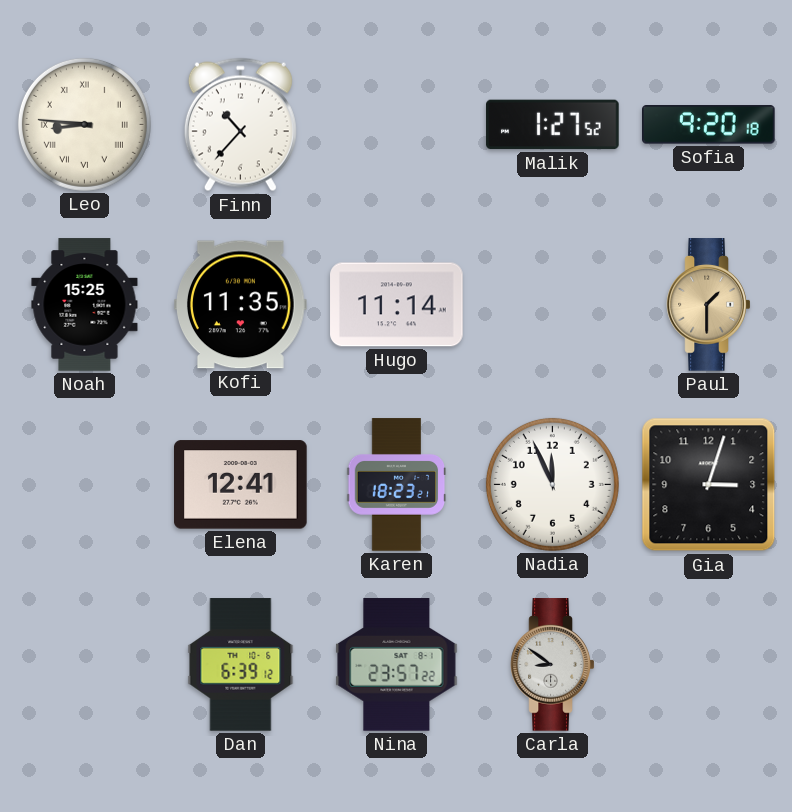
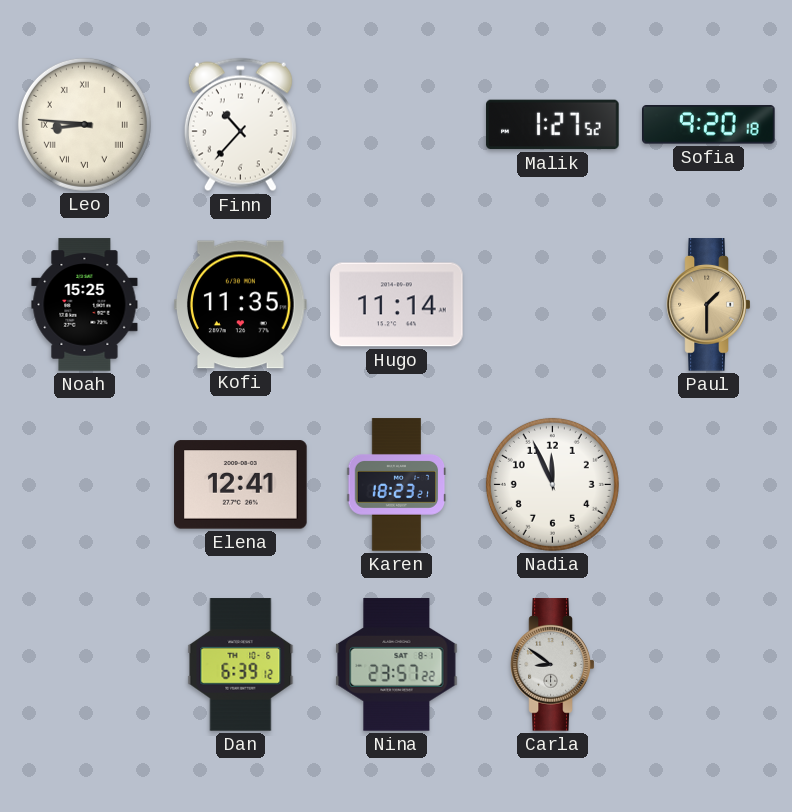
Gia: 3:03 -> none
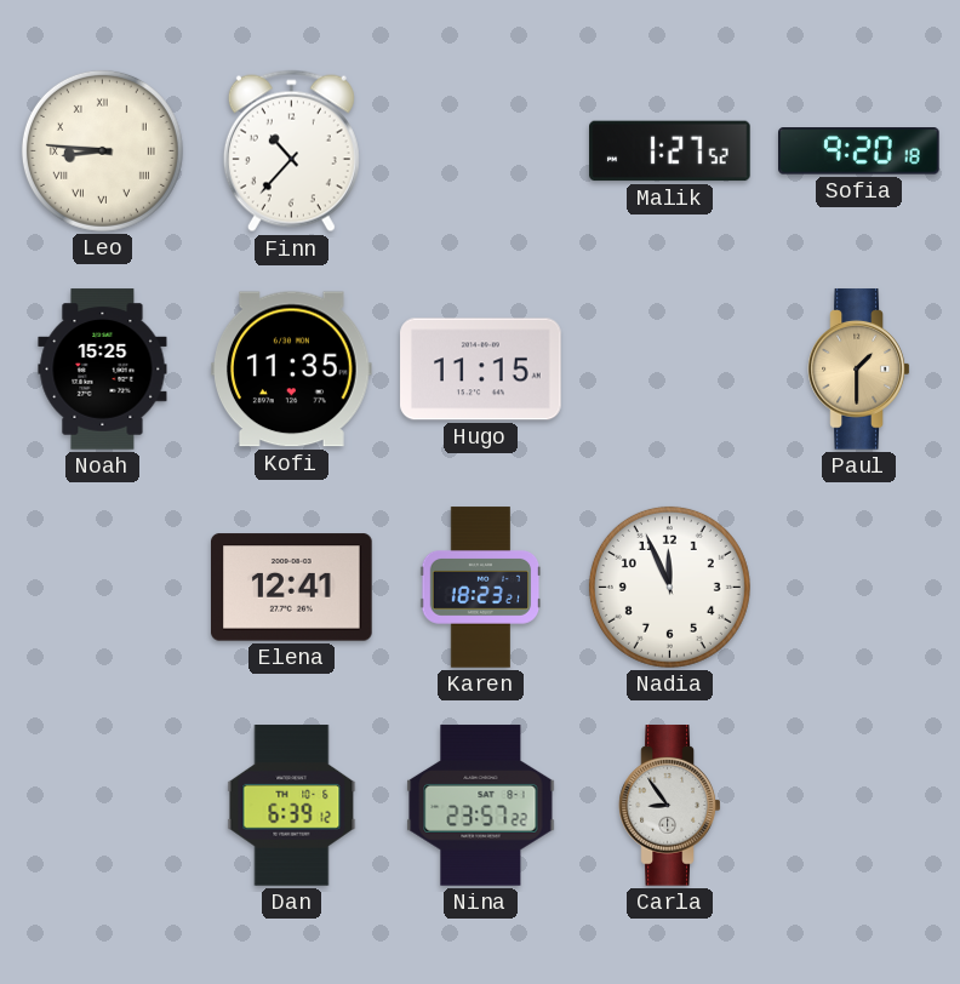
Hugo: 11:14 -> 11:15
Carla: 8:51 -> 8:54
